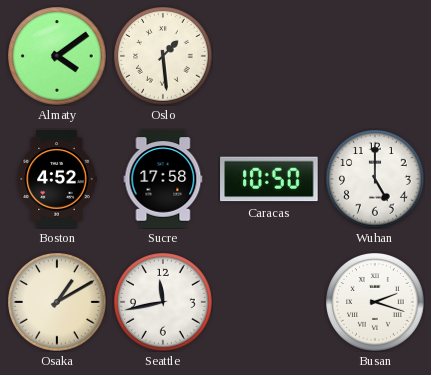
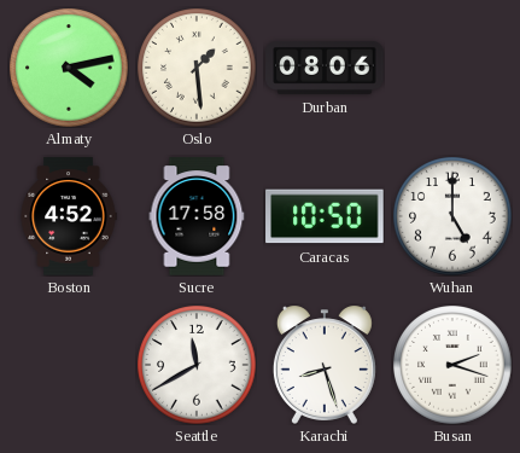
Almaty: 4:09 -> 4:13
Durban: none -> 08:06
Osaka: 1:10 -> none
Seattle: 11:43 -> 11:40
Karachi: none -> 8:27
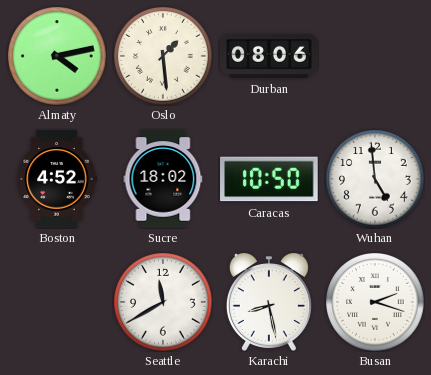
Sucre: 17:58 -> 18:02
Wuhan: 5:00 -> 4:59
Karachi: 8:27 -> 8:28
